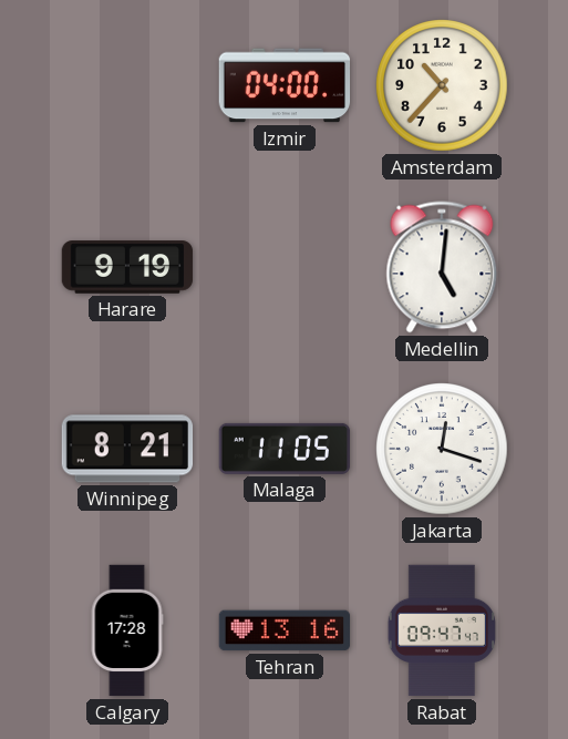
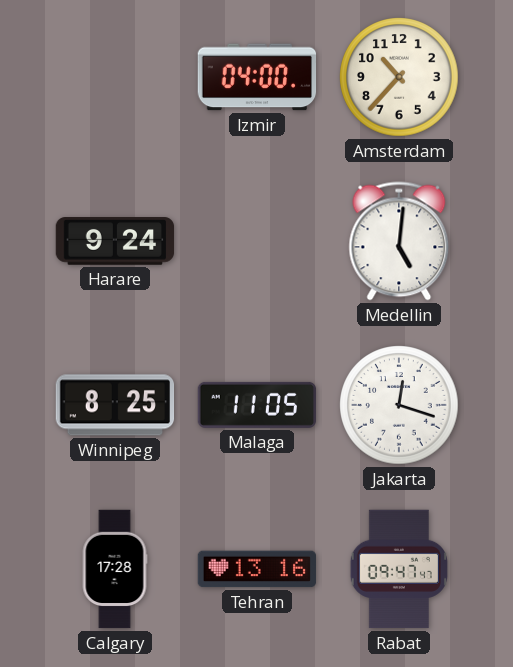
Harare: 9:19 -> 9:24
Winnipeg: 8:21 -> 8:25
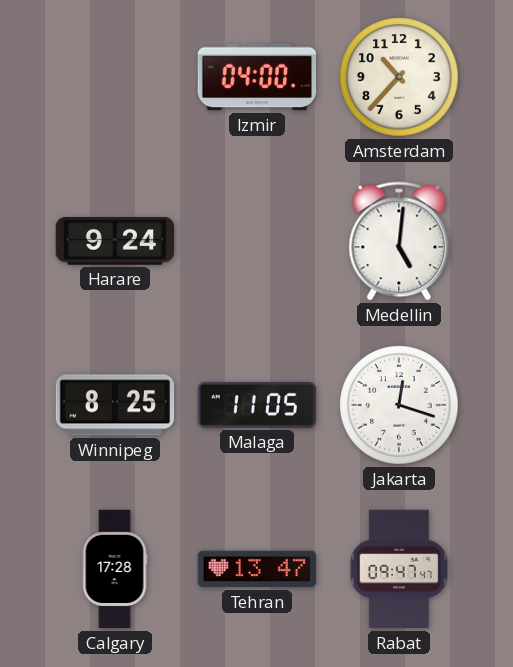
Tehran: 13:16 -> 13:47
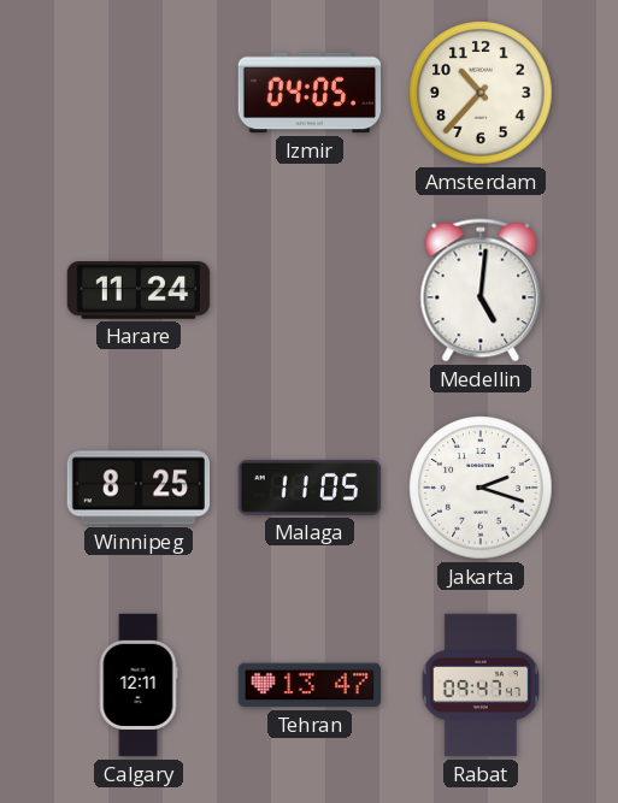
Izmir: 04:00 -> 04:05
Harare: 9:24 -> 11:24
Jakarta: 12:18 -> 2:18
Calgary: 17:28 -> 12:11
